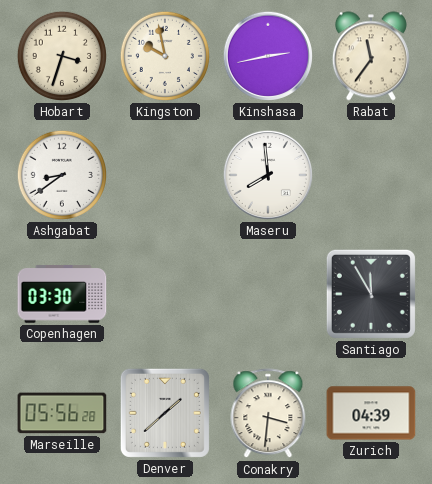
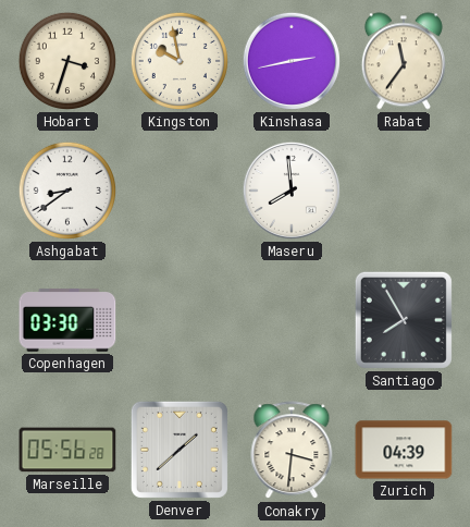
Santiago: 11:55 -> 7:55
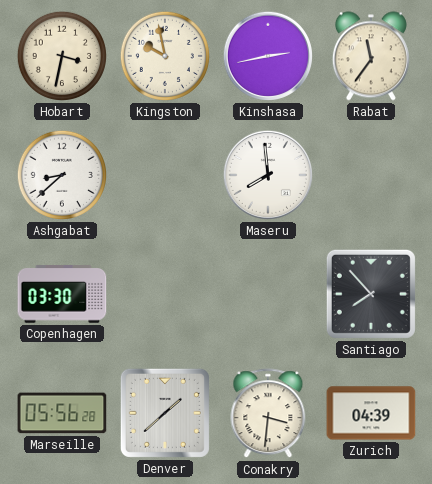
Hobart: 3:33 -> 3:32
Ashgabat: 8:39 -> 8:38
Santiago: 7:55 -> 7:53
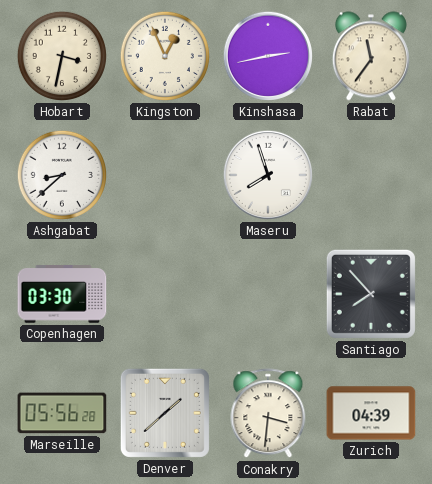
Kingston: 9:58 -> 12:56
Maseru: 7:59 -> 7:57
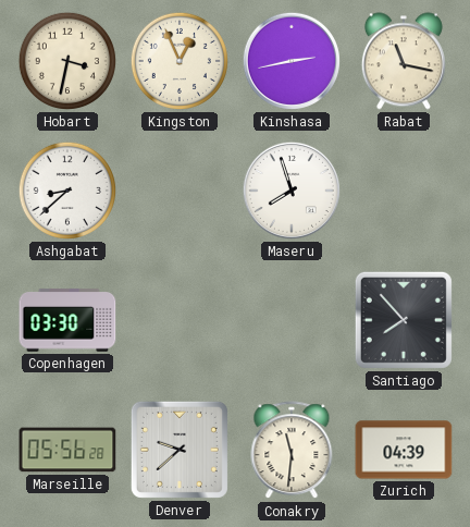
Rabat: 11:36 -> 11:17
Denver: 1:38 -> 9:38
Conakry: 3:31 -> 11:31
